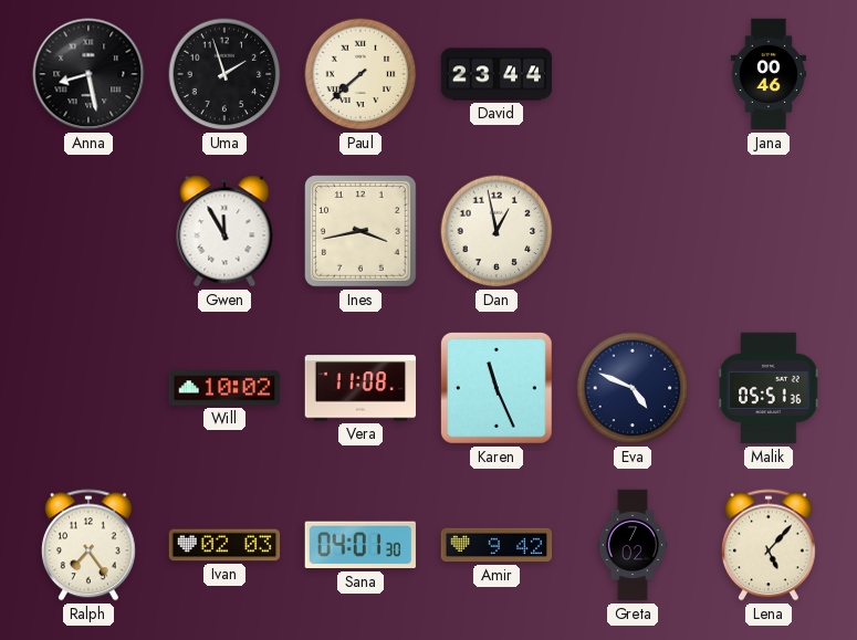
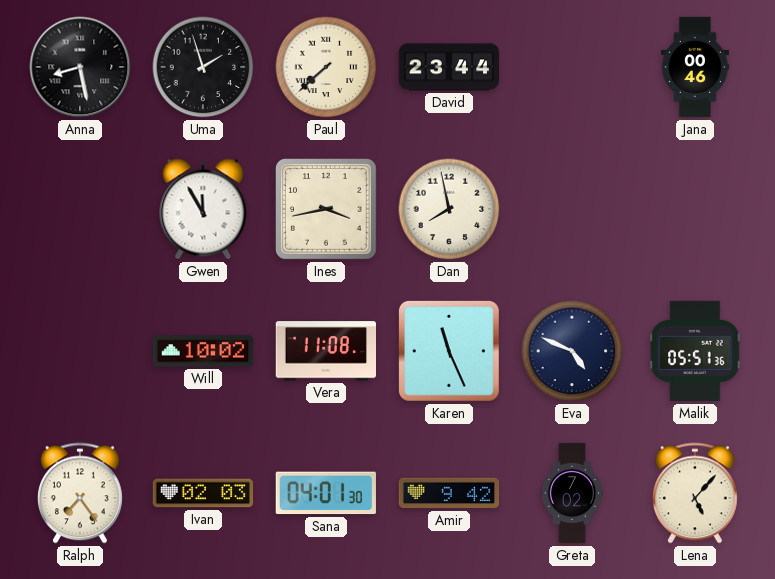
Dan: 12:58 -> 7:58
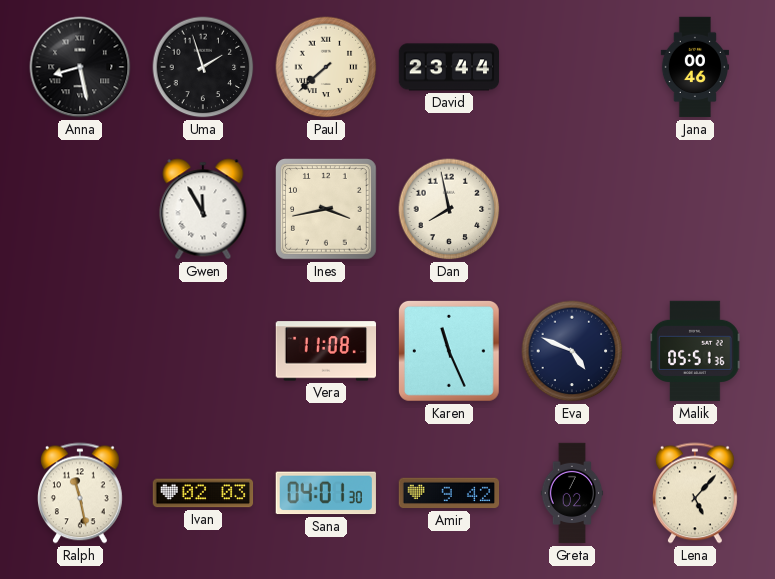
Will: 10:02 -> none
Ralph: 7:24 -> 11:28
